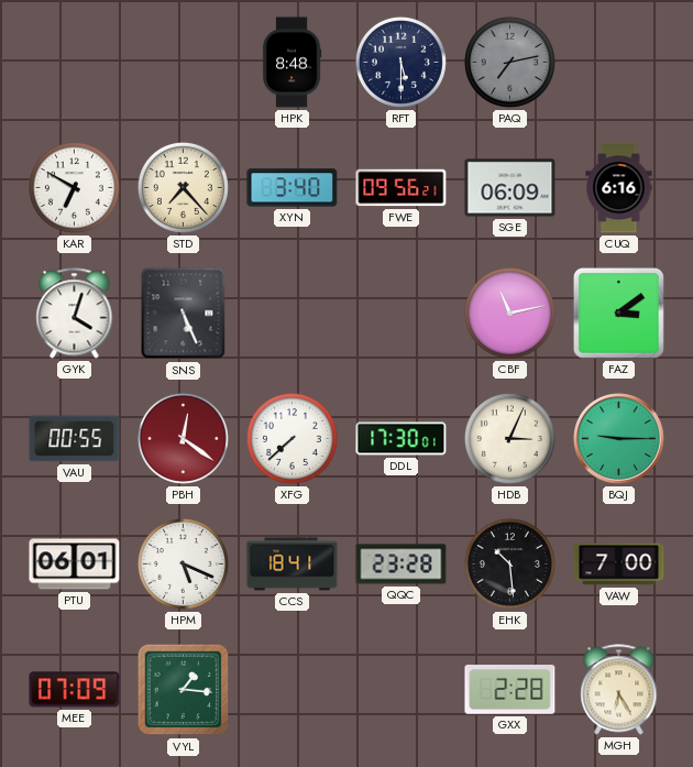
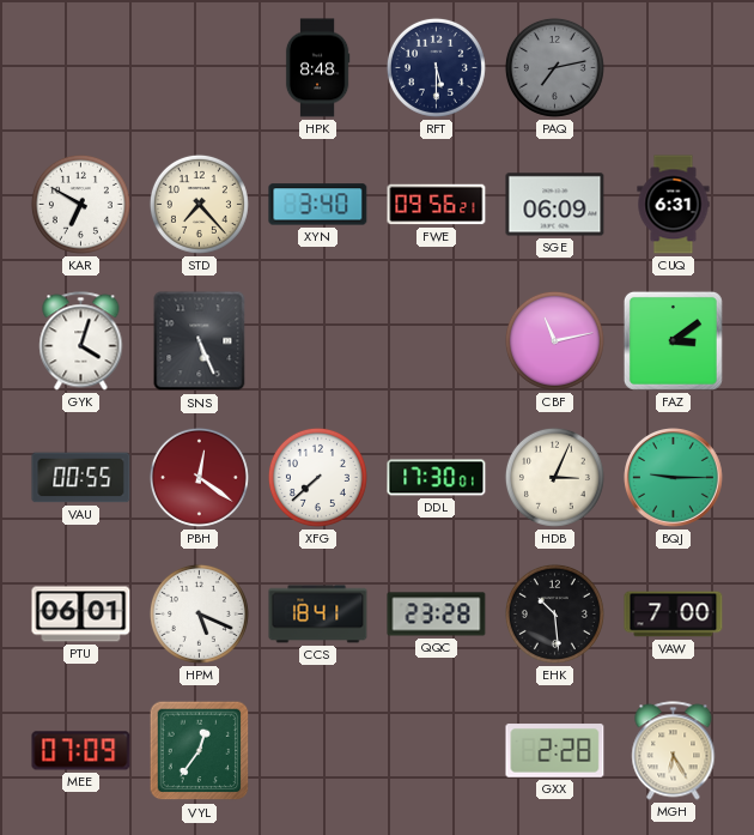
CUQ: 6:16 -> 6:31
VYL: 1:16 -> 12:36
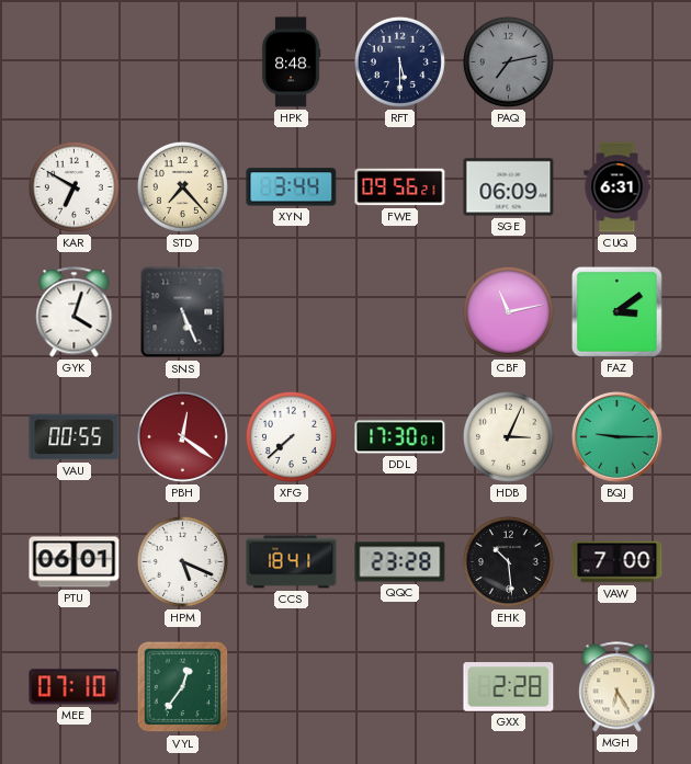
XYN: 3:40 -> 3:44
MEE: 07:09 -> 07:10
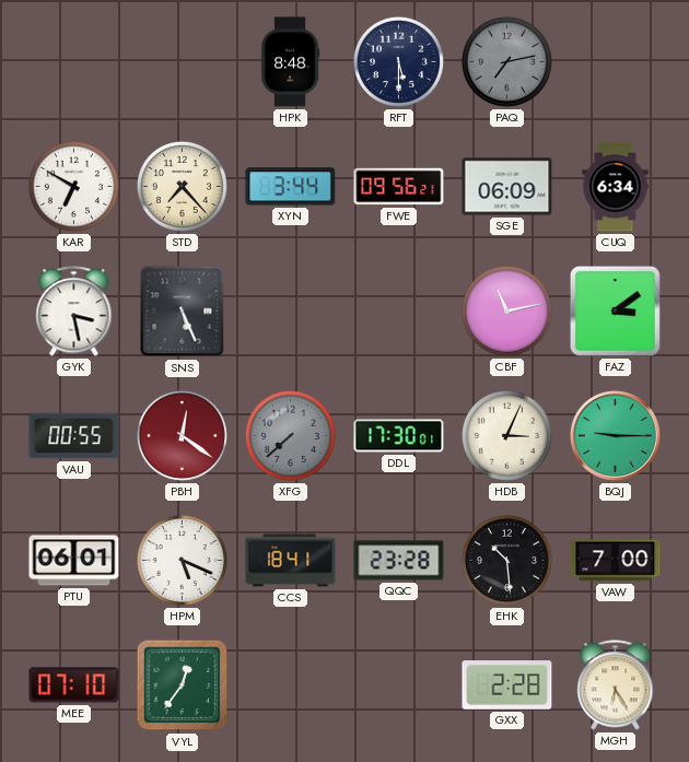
CUQ: 6:31 -> 6:34
GYK: 4:03 -> 3:28
XFG dial: white -> grey
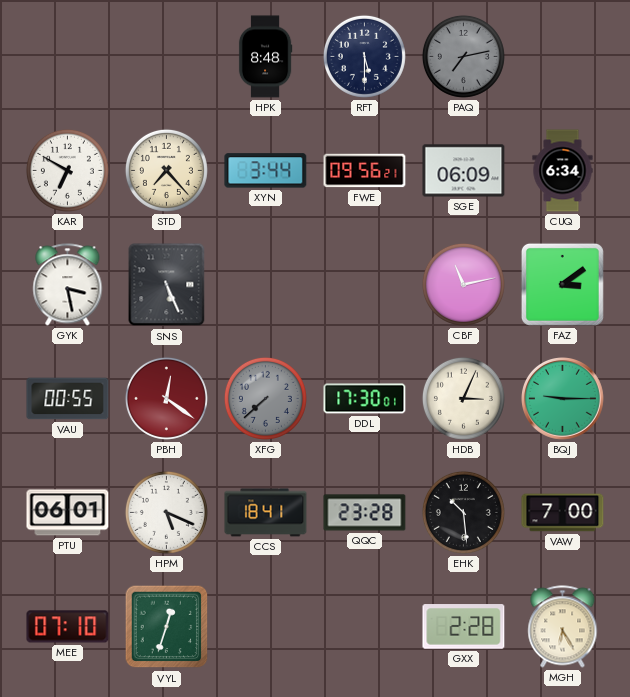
VYL: 12:36 -> 12:33
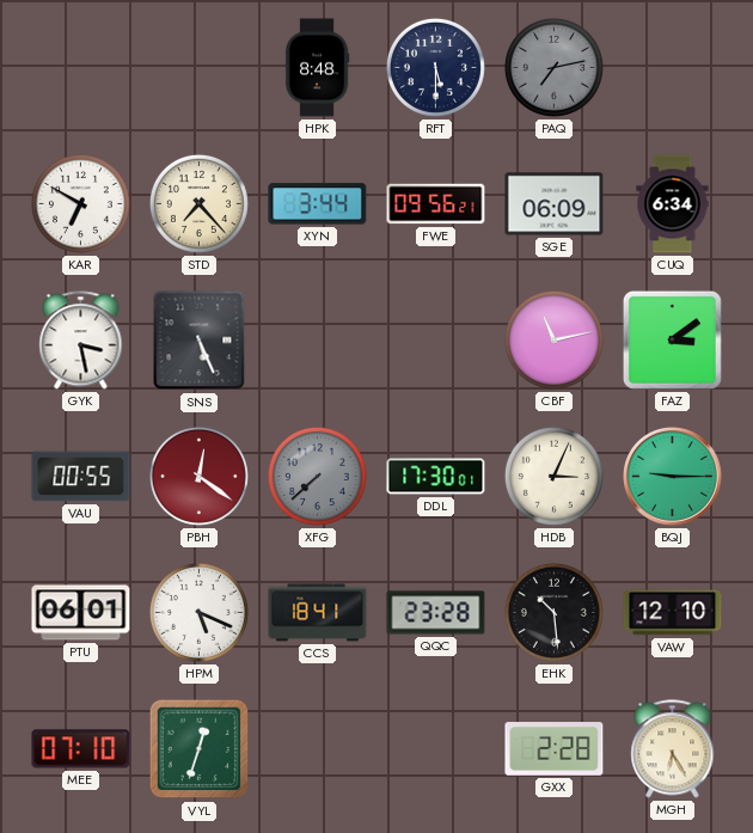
VAW: 7:00 -> 12:10
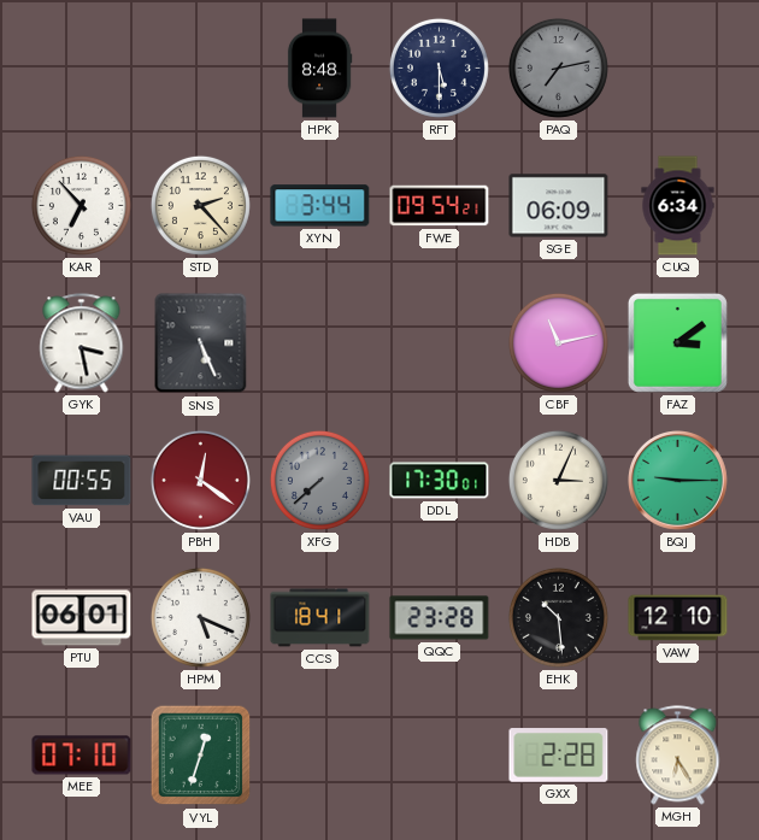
KAR: 6:50 -> 6:53
STD: 7:23 -> 2:23
FWE: 09:56 -> 09:54
